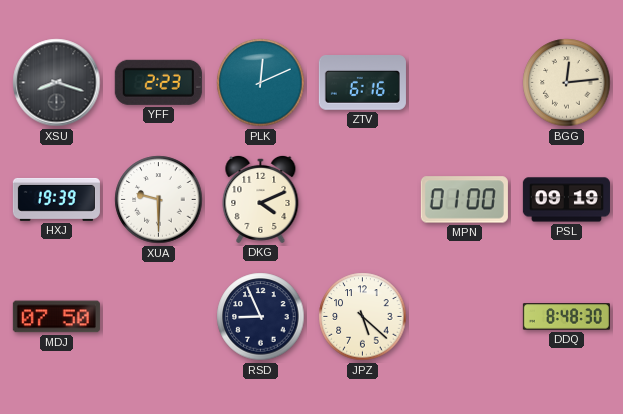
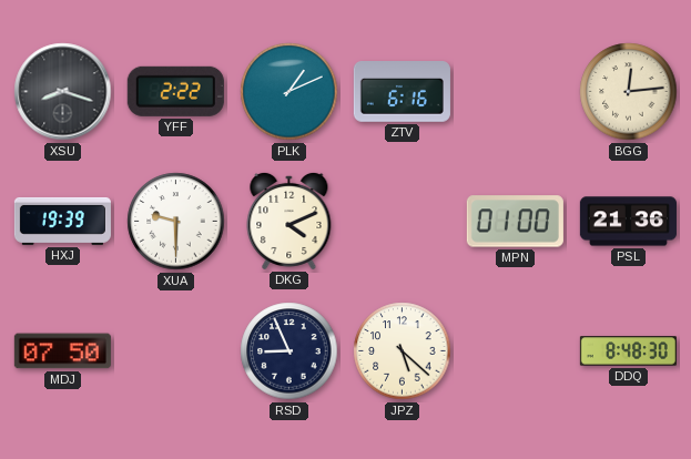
YFF: 2:23 -> 2:22
PLK: 12:11 -> 1:11
PSL: 09:19 -> 21:36
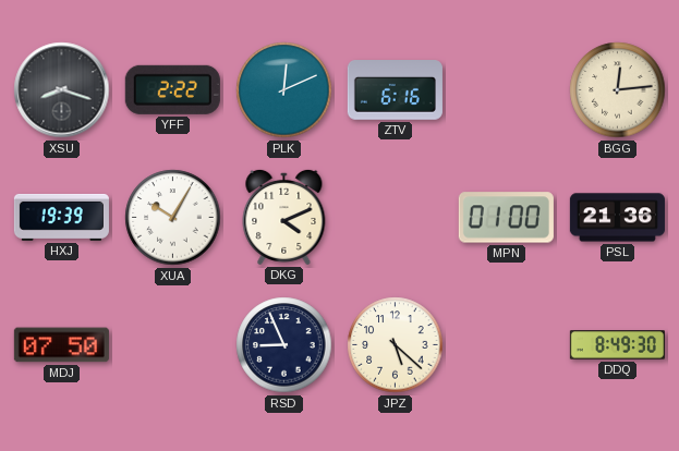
PLK: 1:11 -> 12:11
XUA: 9:30 -> 10:05
DDQ: 8:48 -> 8:49
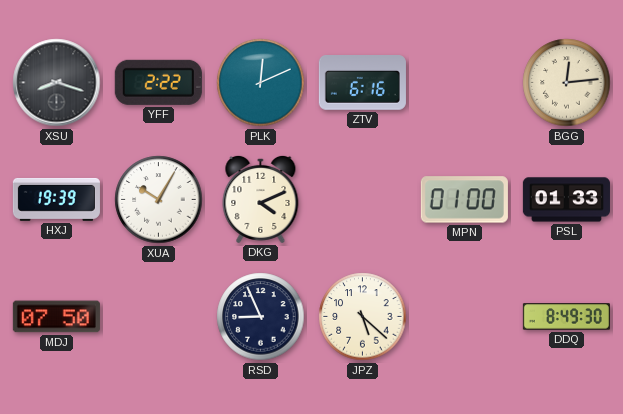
PSL: 21:36 -> 01:33
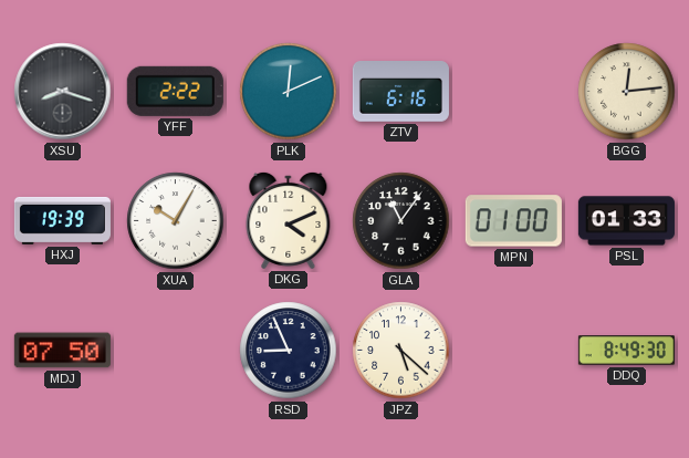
GLA: none -> 11:06
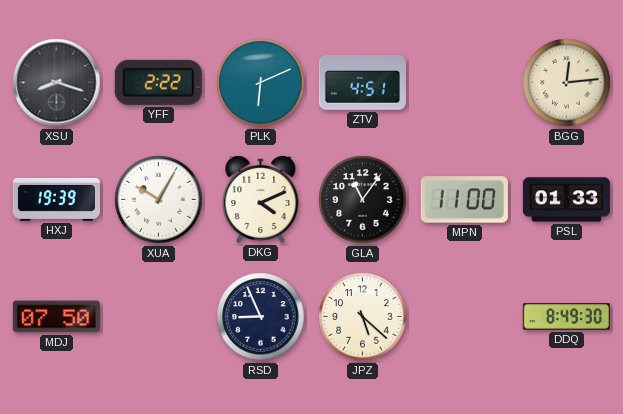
PLK: 12:11 -> 6:11
ZTV: 6:16 -> 4:51
MPN: 01:00 -> 11:00
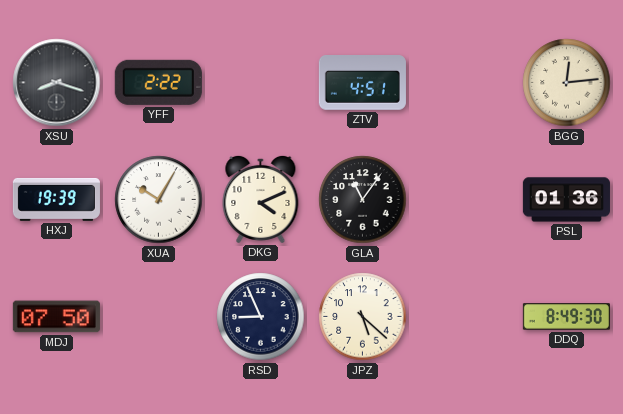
PLK: 6:11 -> none
MPN: 11:00 -> none
PSL: 01:33 -> 01:36
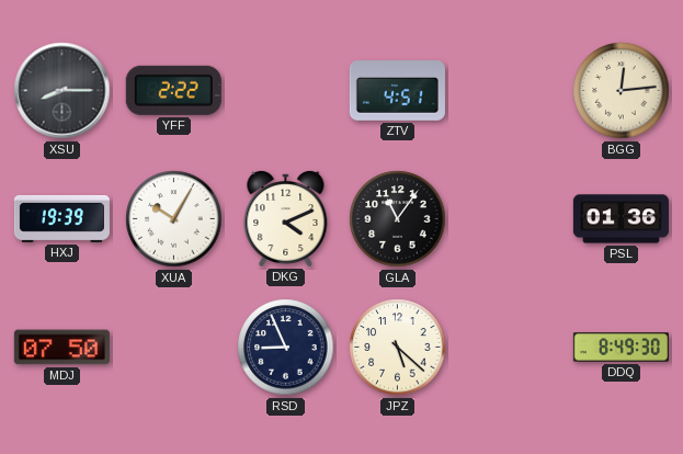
XSU: 8:18 -> 8:15
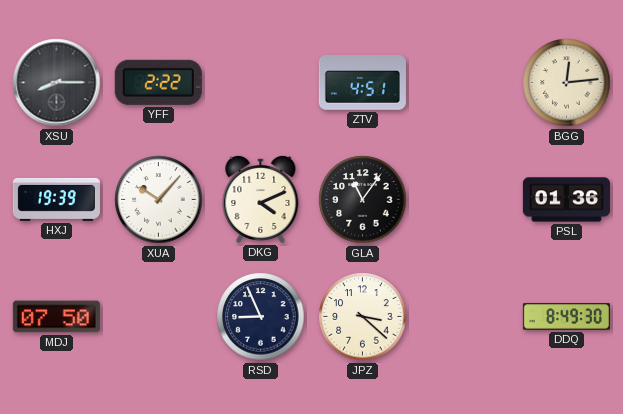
XUA: 10:05 -> 10:07
JPZ: 5:22 -> 3:22
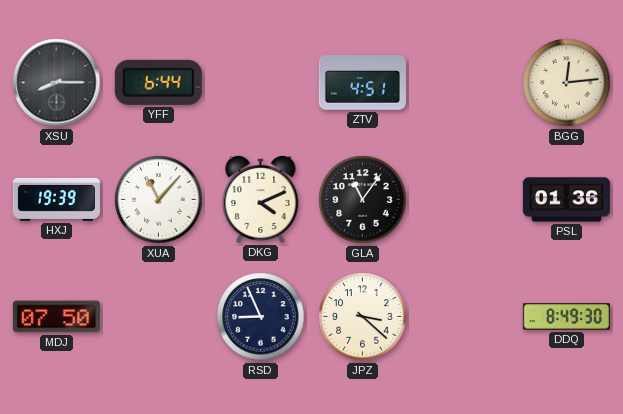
YFF: 2:22 -> 6:44
XUA: 10:07 -> 11:07
